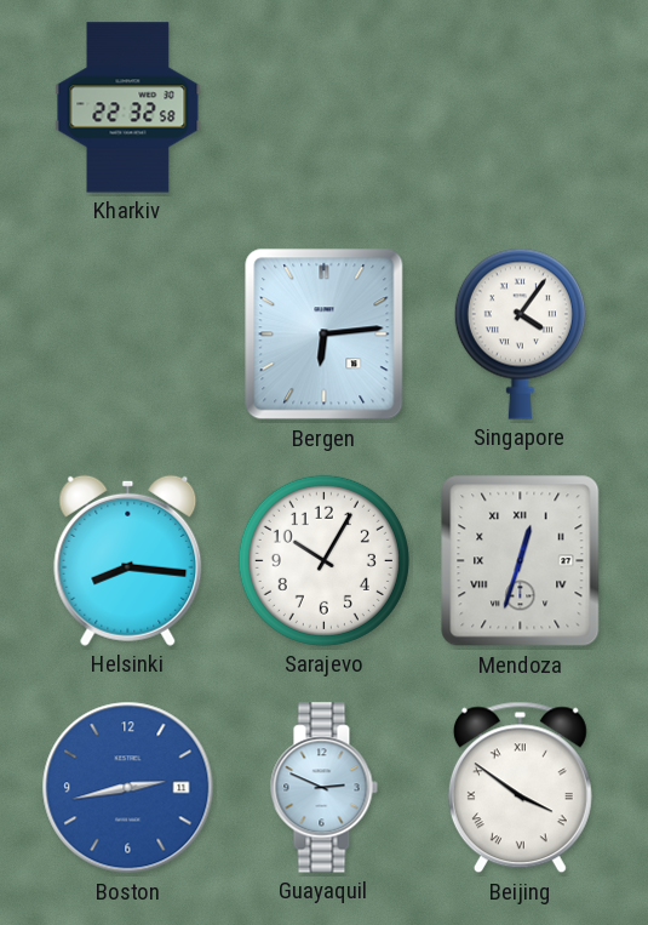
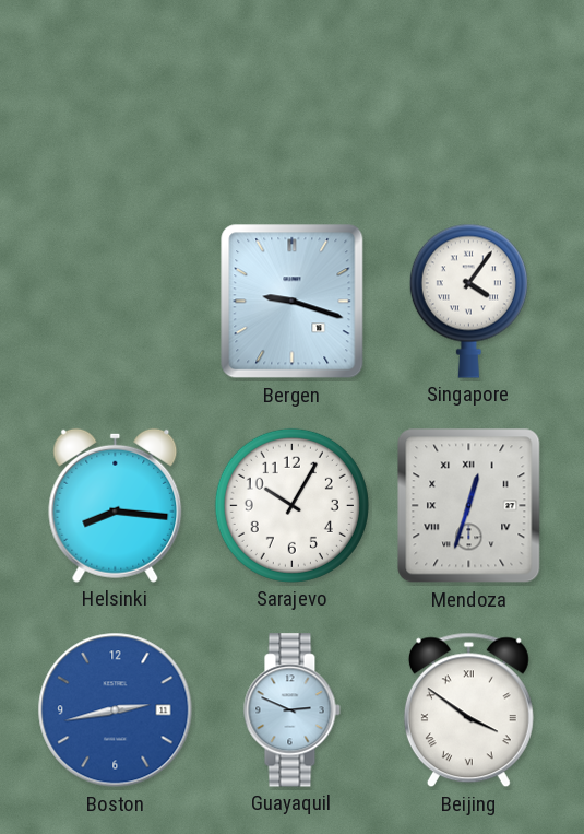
Kharkiv: 22:32 -> none
Bergen: 6:14 -> 9:18
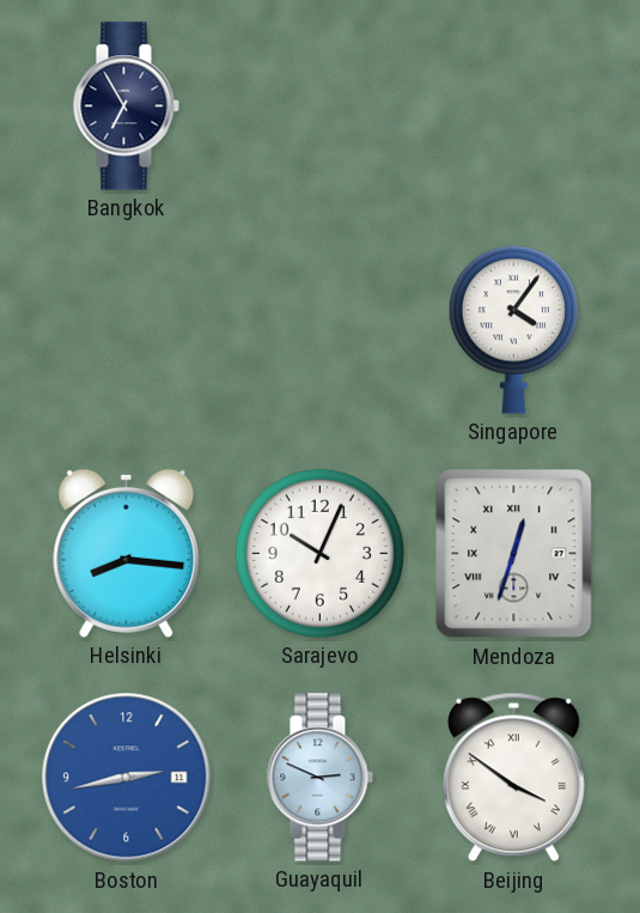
Bangkok: none -> 6:55
Bergen: 9:18 -> none
Sarajevo: 10:05 -> 10:04
